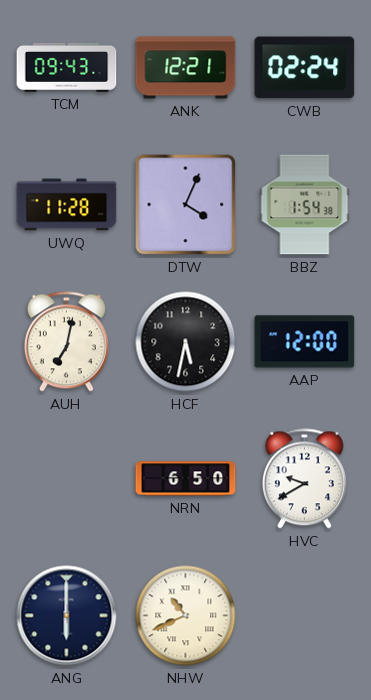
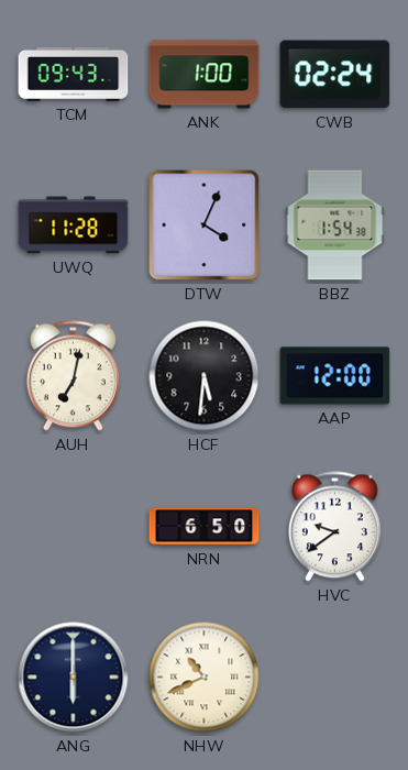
ANK: 12:21 -> 1:00
HCF: 5:32 -> 5:31
HVC: 9:40 -> 9:39
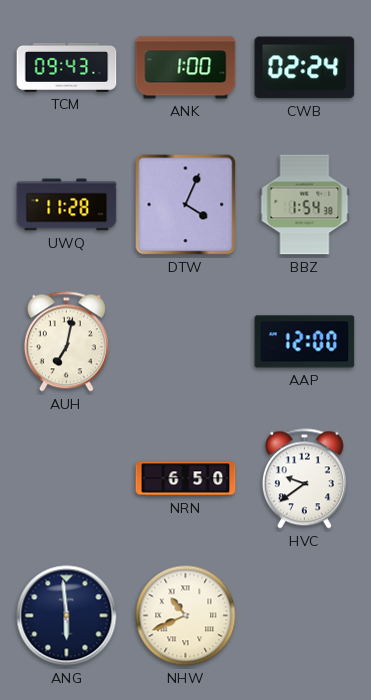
HCF: 5:31 -> none
ANG: 6:00 -> 5:59
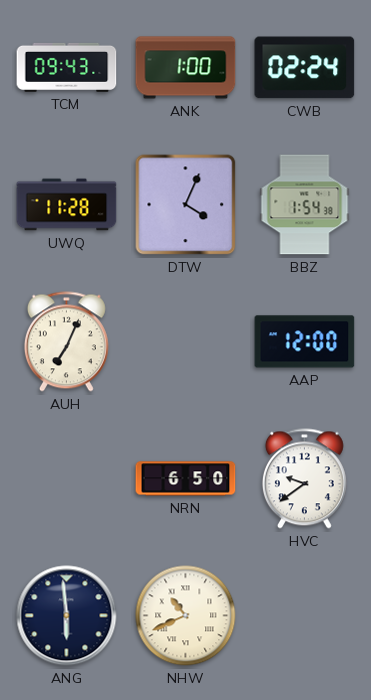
AUH: 7:02 -> 7:04
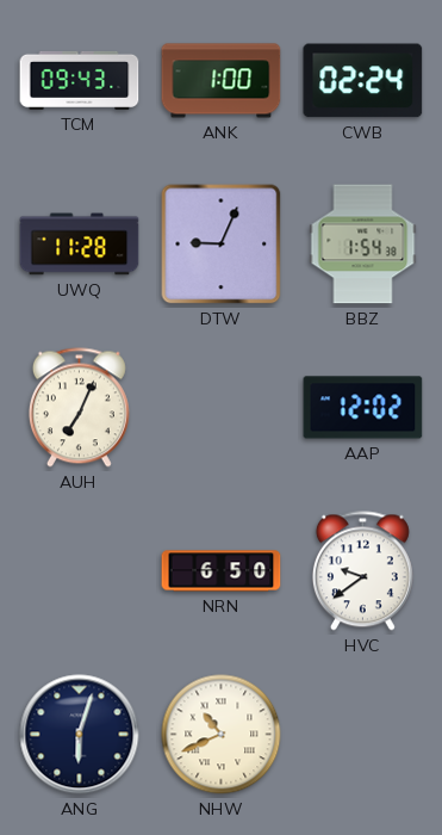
DTW: 4:04 -> 9:04
AAP: 12:00 -> 12:02
ANG: 5:59 -> 6:03
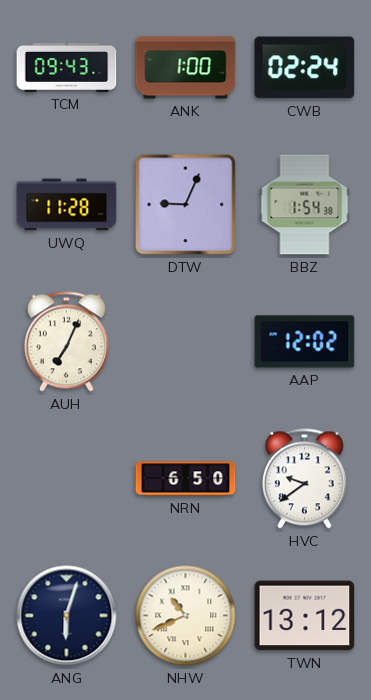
TWN: none -> 13:12
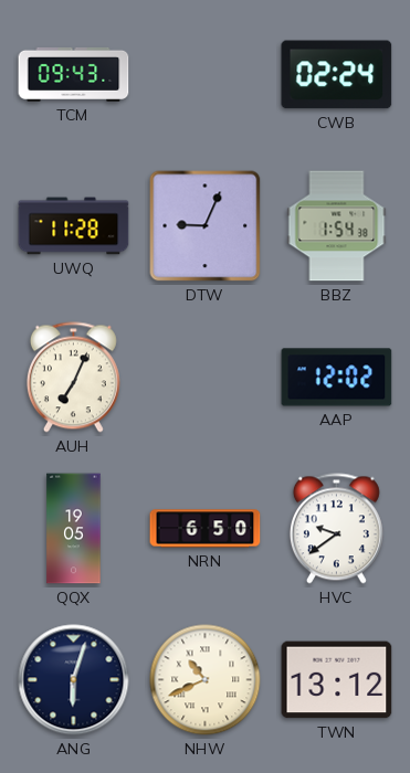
ANK: 1:00 -> none
QQX: none -> 19:05
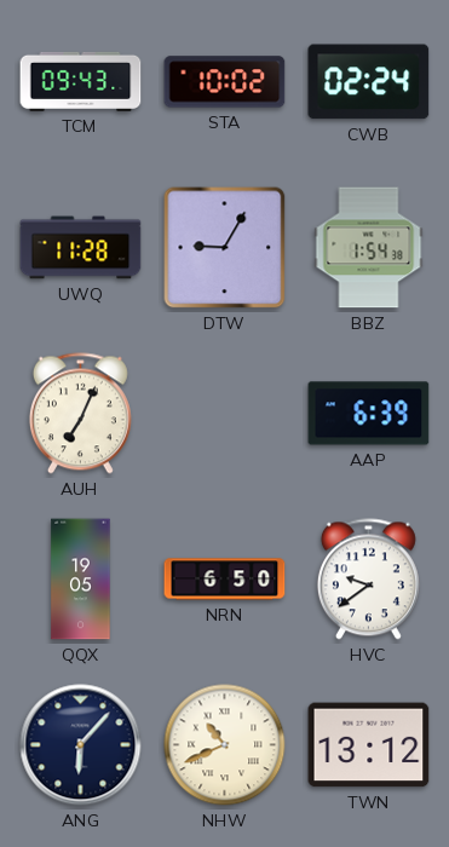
STA: none -> 10:02
DTW: 9:04 -> 9:05
AAP: 12:02 -> 6:39
ANG: 6:03 -> 6:07
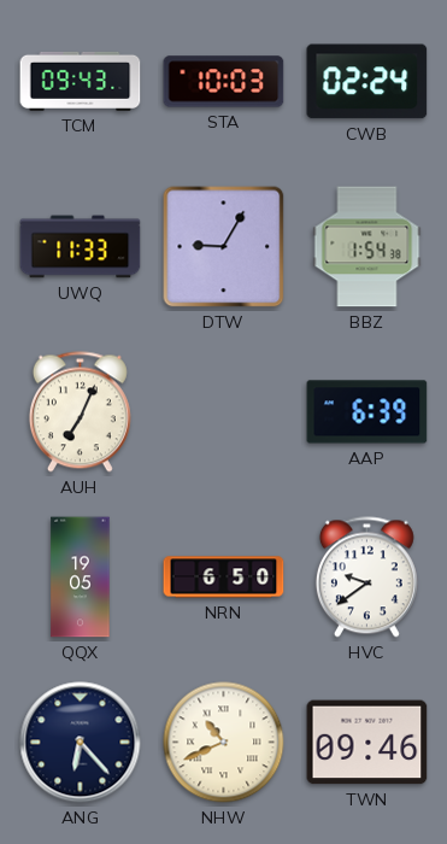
STA: 10:02 -> 10:03
UWQ: 11:28 -> 11:33
ANG: 6:07 -> 6:23
TWN: 13:12 -> 09:46
